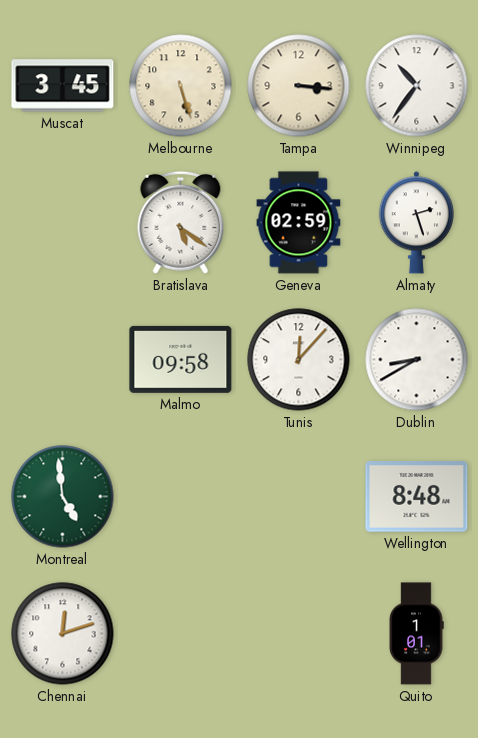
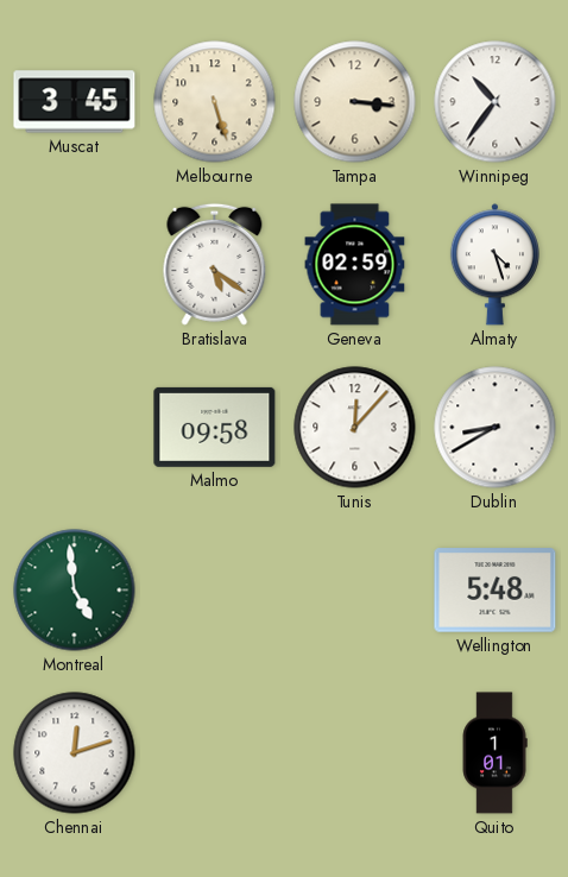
Almaty: 2:27 -> 4:27
Wellington: 8:48 -> 5:48
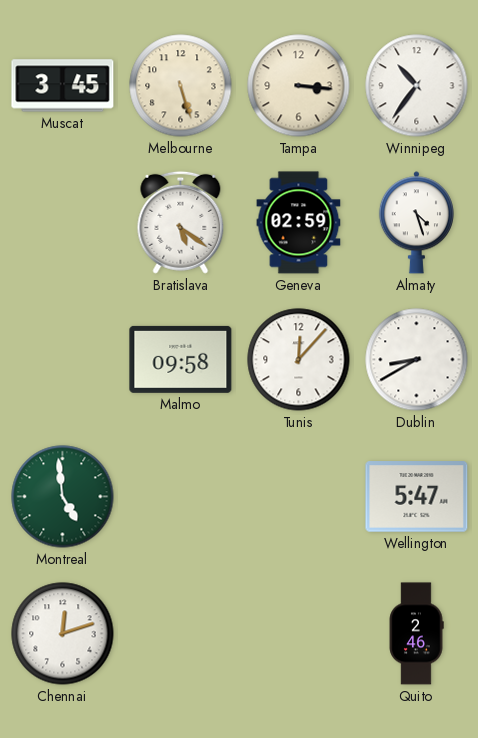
Wellington: 5:48 -> 5:47
Quito: 1:01 -> 2:46
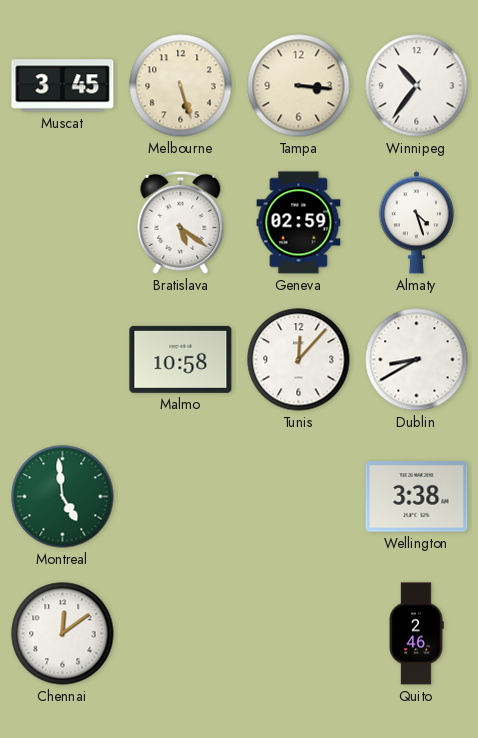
Malmo: 09:58 -> 10:58
Wellington: 5:47 -> 3:38
Chennai: 12:12 -> 12:09
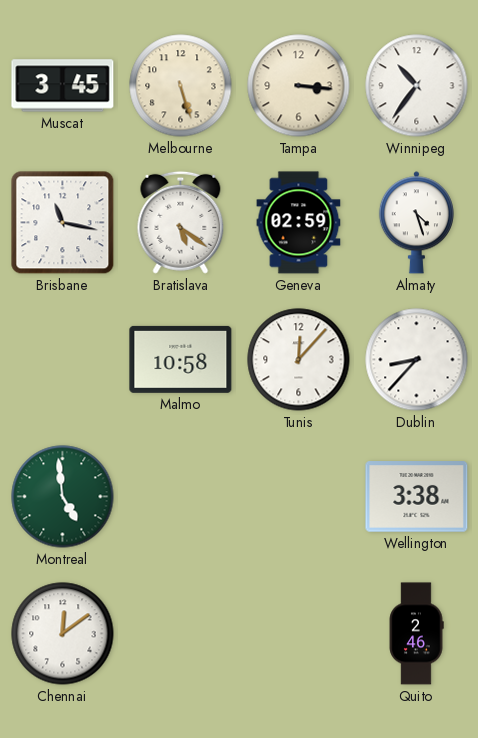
Brisbane: none -> 11:17
Dublin: 8:40 -> 8:37
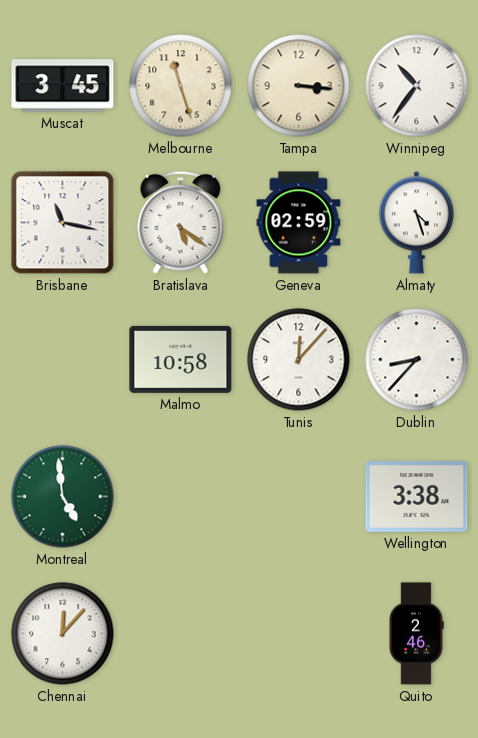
Melbourne: 5:27 -> 11:27
Chennai: 12:09 -> 12:07
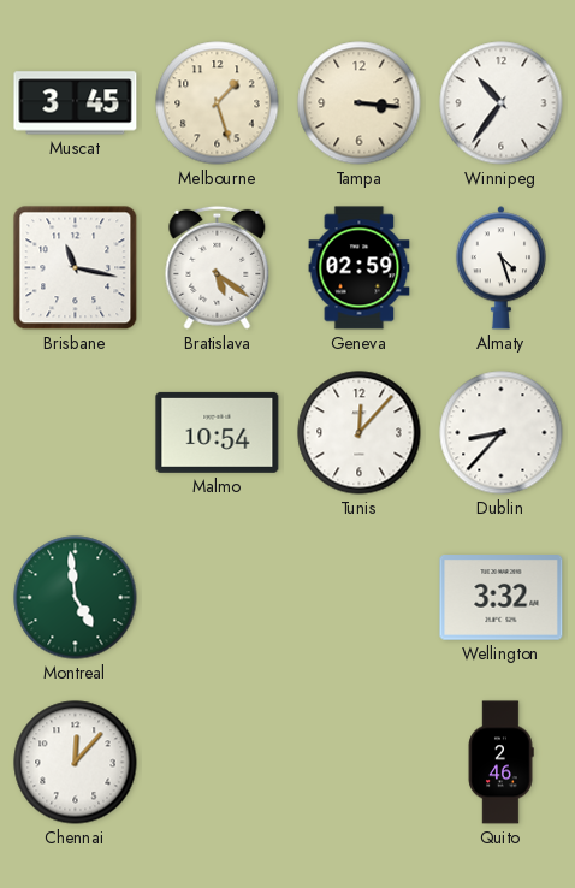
Melbourne: 11:27 -> 1:27
Malmo: 10:58 -> 10:54
Wellington: 3:38 -> 3:32
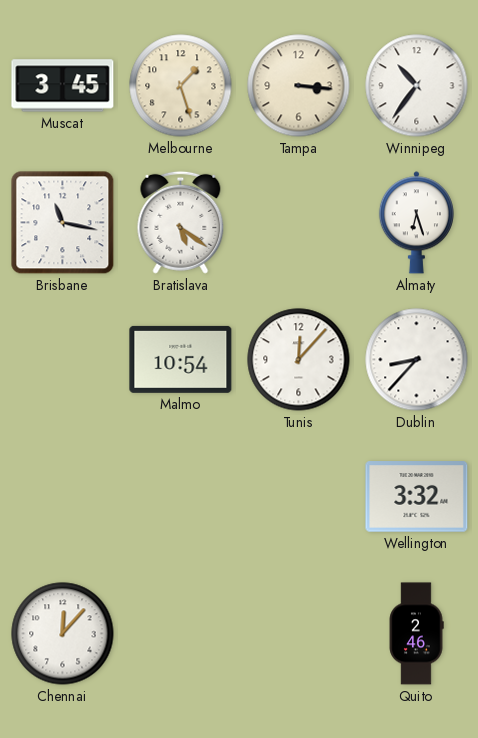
Geneva: 02:59 -> none
Almaty: 4:27 -> 6:27
Montreal: 4:59 -> none
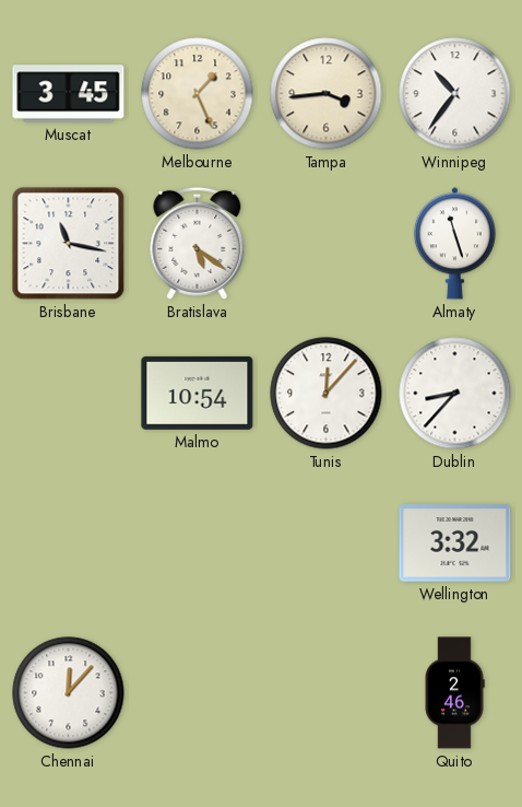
Melbourne: 1:27 -> 1:26
Tampa: 3:16 -> 3:44
Almaty: 6:27 -> 11:27
